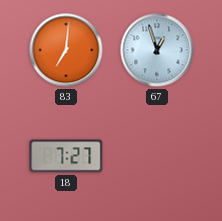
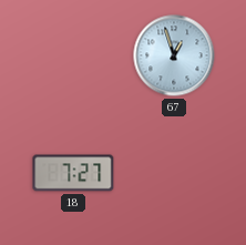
83: 7:01 -> none
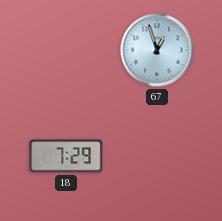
18: 7:27 -> 7:29
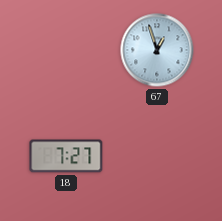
18: 7:29 -> 7:27
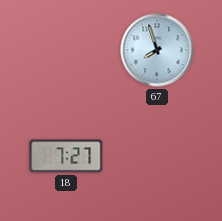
67: 12:57 -> 7:57
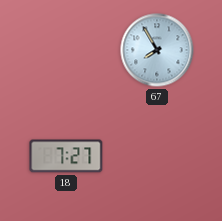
67: 7:57 -> 7:55
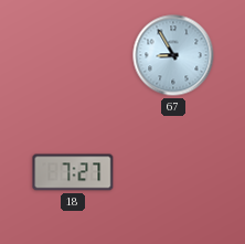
67: 7:55 -> 8:55
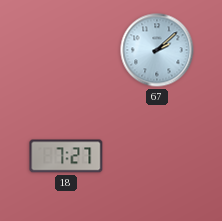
67: 8:55 -> 2:08
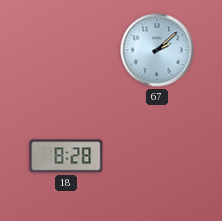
18: 7:27 -> 8:28
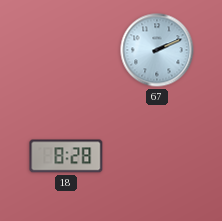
67: 2:08 -> 2:11
